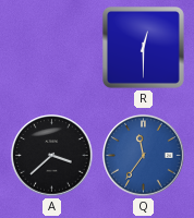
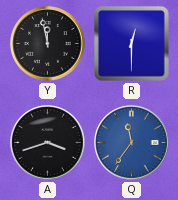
Y: none -> 11:58
A: 3:38 -> 3:42
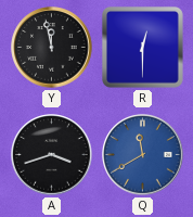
Q: 11:36 -> 11:40
